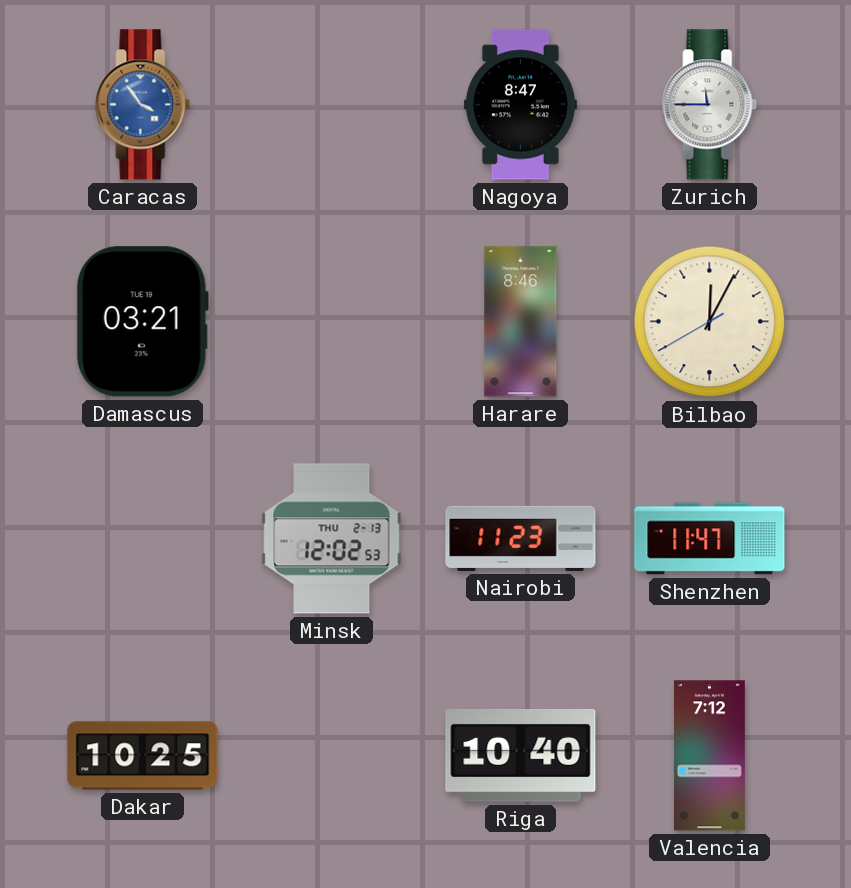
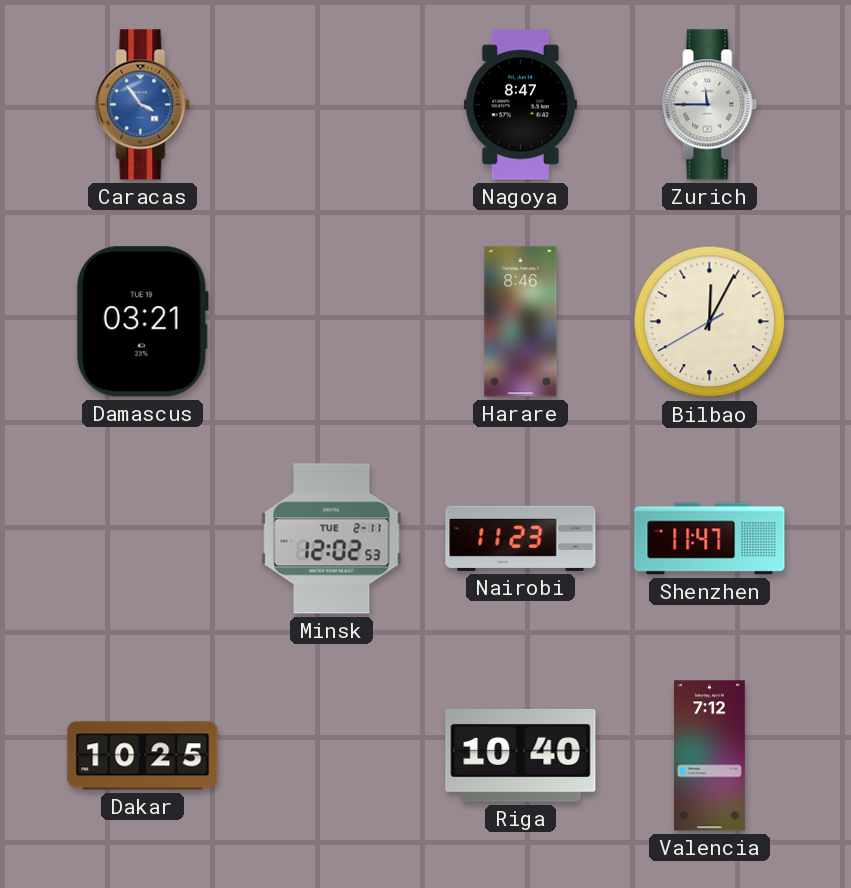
Minsk date: THU 2-13 -> TUE 2-11
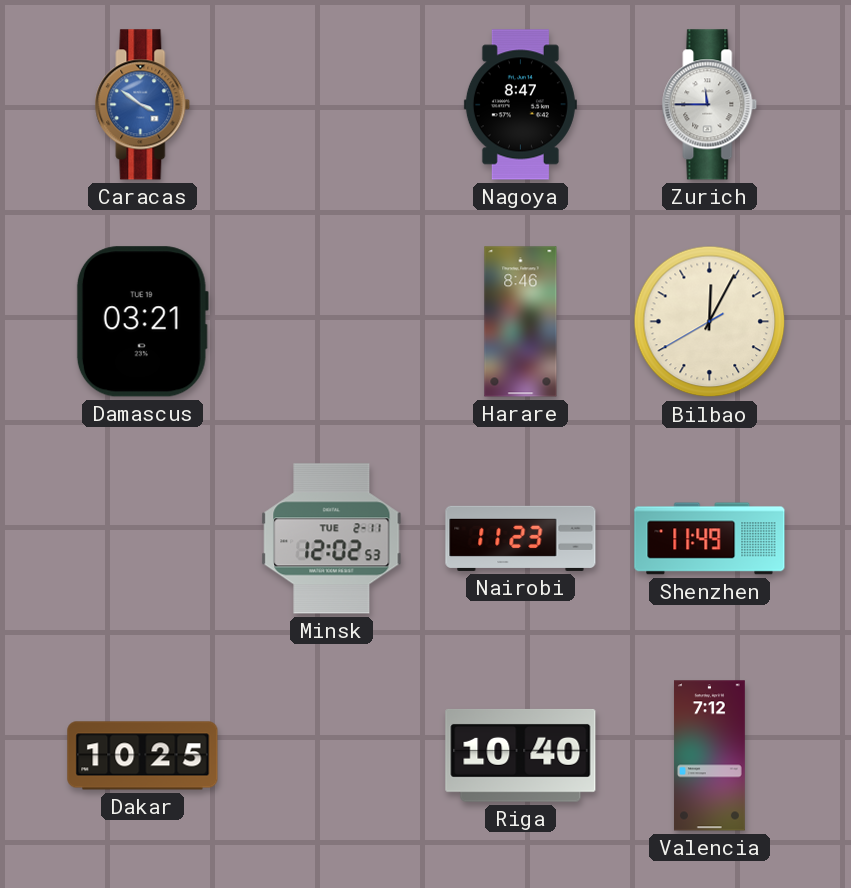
Caracas: 3:54 -> 3:51
Shenzhen: 11:47 -> 11:49
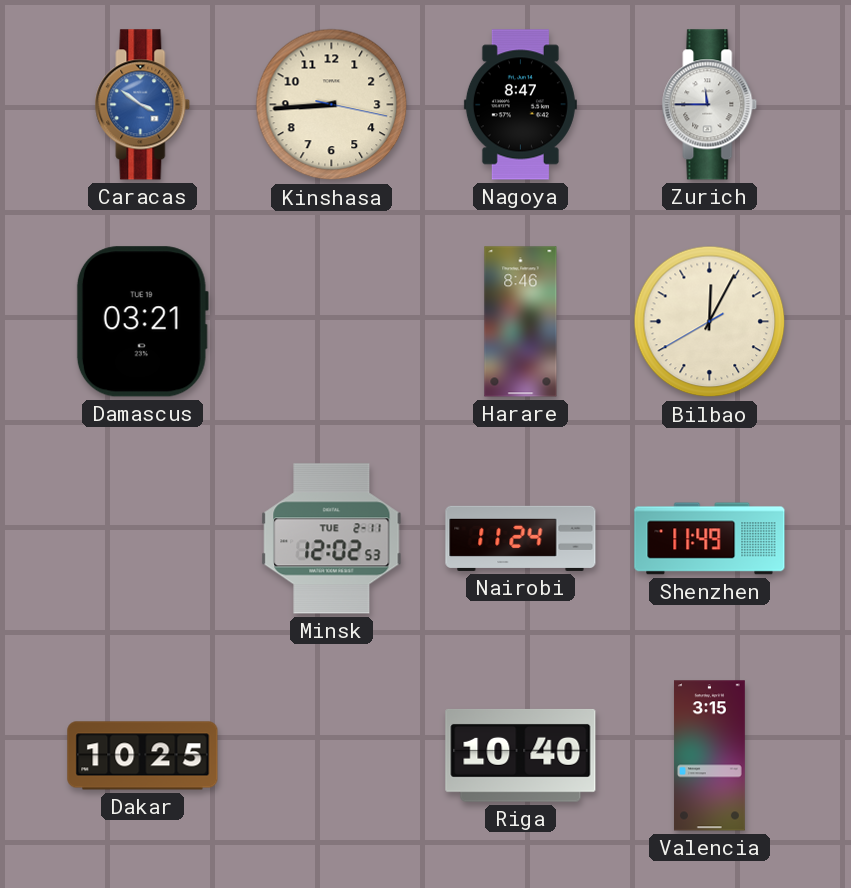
Kinshasa: none -> 8:44
Nairobi: 11:23 -> 11:24
Valencia: 7:12 -> 3:15
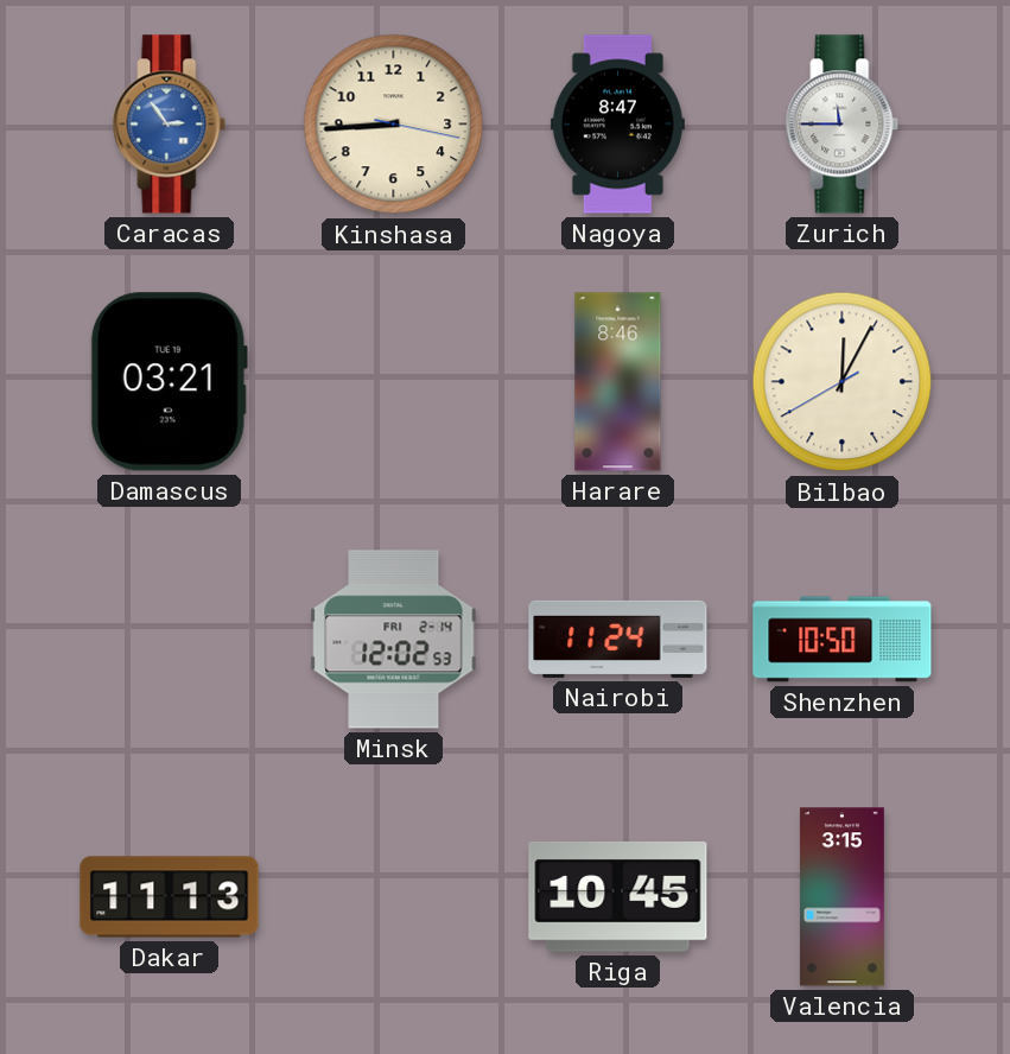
Caracas: 3:51 -> 2:54
Minsk date: TUE 2-11 -> FRI 2-14
Shenzhen: 11:49 -> 10:50
Dakar: 10:25 -> 11:13
Riga: 10:40 -> 10:45
